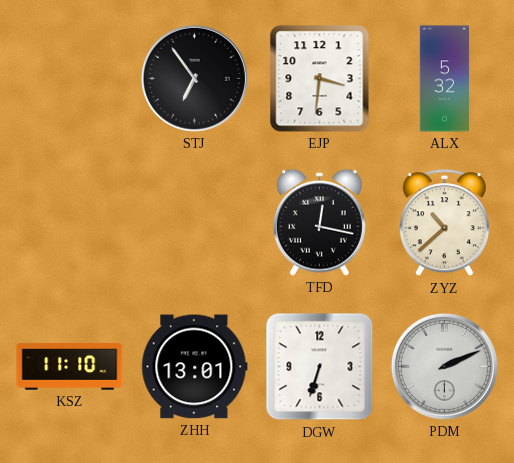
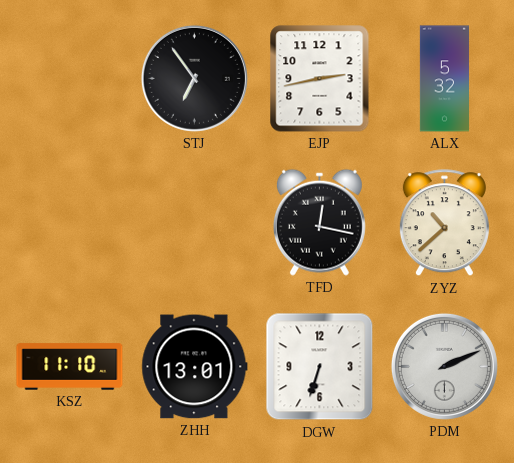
EJP: 3:31 -> 2:43
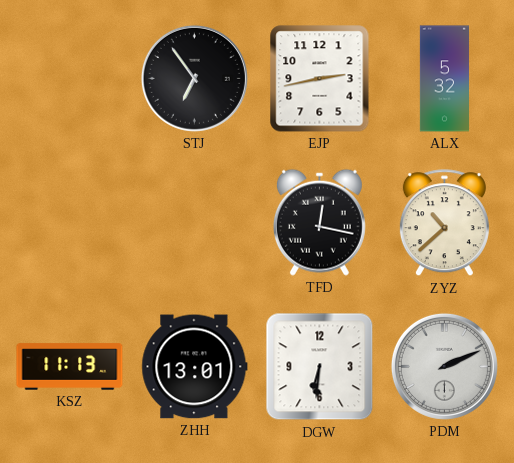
KSZ: 11:10 -> 11:13
DGW: 6:33 -> 6:31
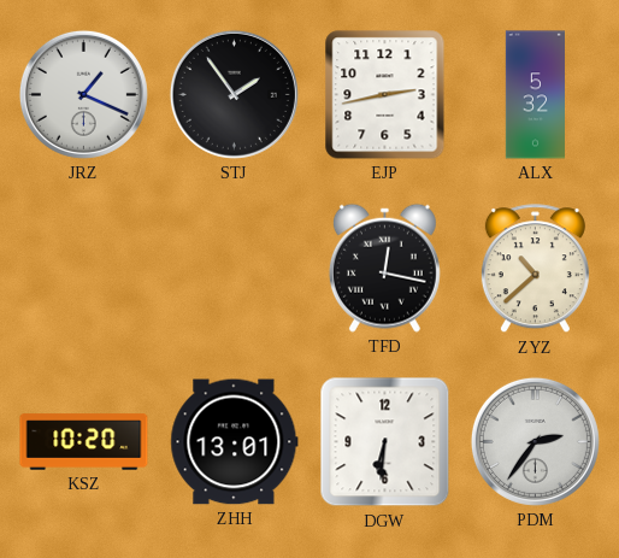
JRZ: none -> 1:19
STJ: 6:54 -> 1:54
KSZ: 11:13 -> 10:20
PDM: 2:11 -> 2:36
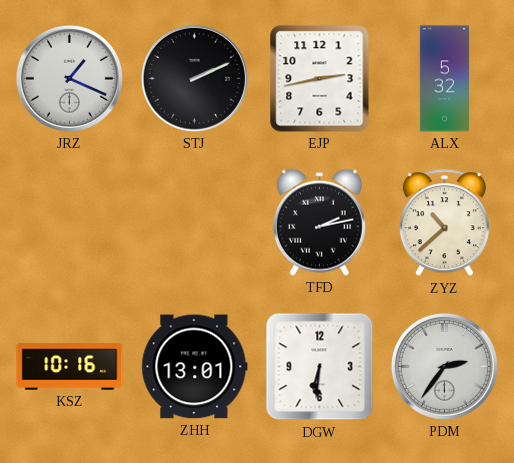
STJ: 1:54 -> 2:11
TFD: 12:17 -> 2:13
KSZ: 10:20 -> 10:16
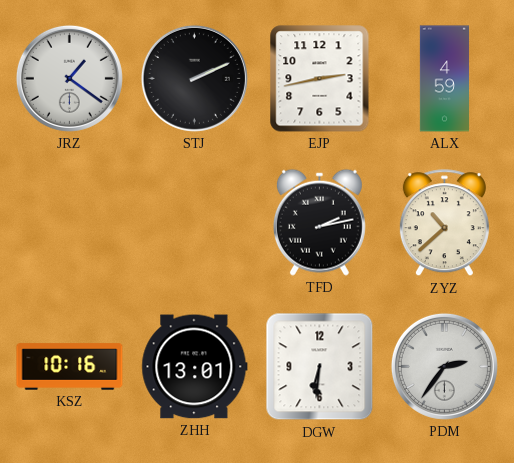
JRZ: 1:19 -> 1:21
ALX: 5:32 -> 4:59
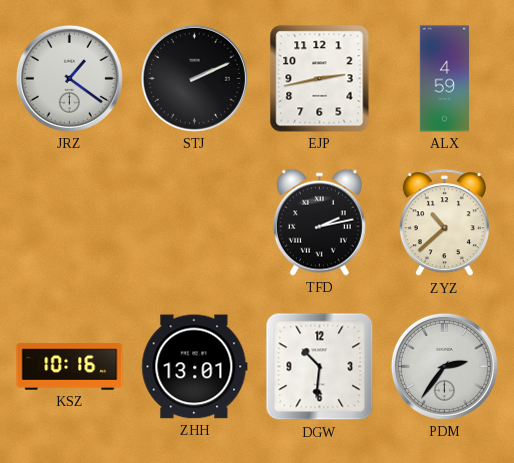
DGW: 6:31 -> 10:31
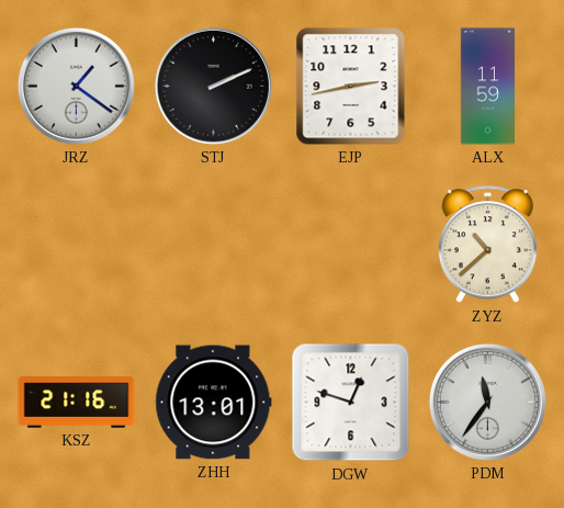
ALX: 4:59 -> 11:59
TFD: 2:13 -> none
KSZ: 10:16 -> 21:16
DGW: 10:31 -> 12:48
PDM: 2:36 -> 11:36
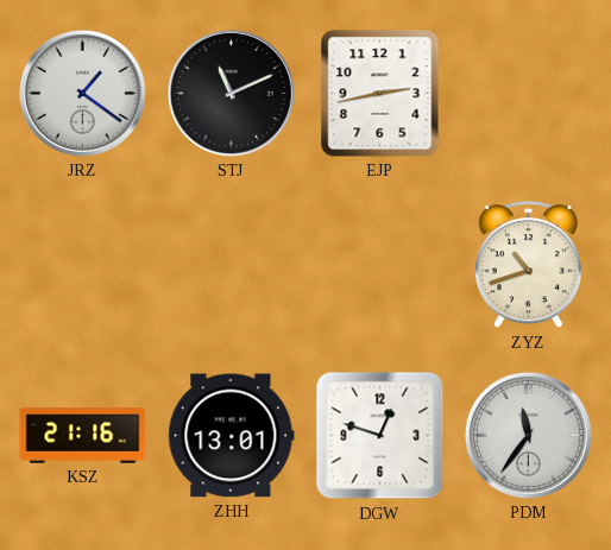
STJ: 2:11 -> 11:11
ALX: 11:59 -> none
ZYZ: 10:38 -> 10:42
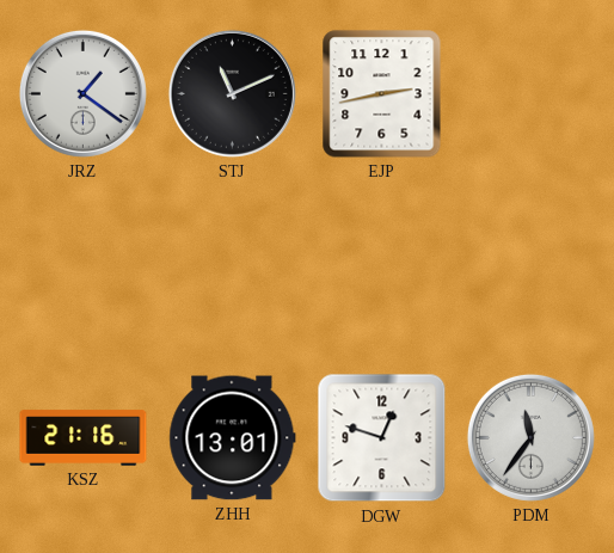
ZYZ: 10:42 -> none
